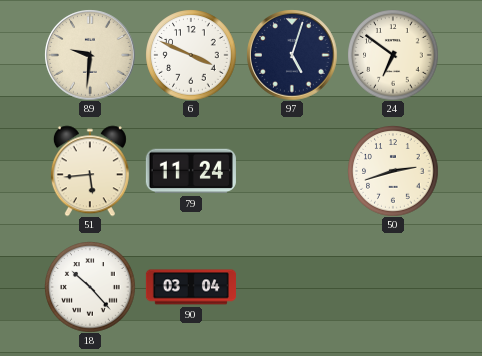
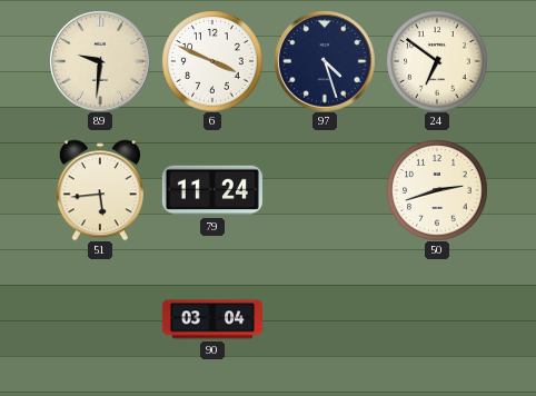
97: 5:03 -> 4:27
18: 10:23 -> none
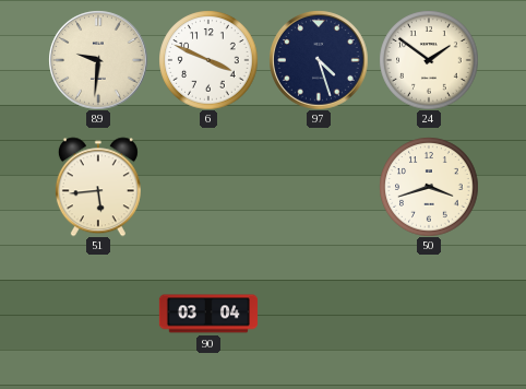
24: 6:51 -> 1:51
79: 11:24 -> none
50: 2:42 -> 3:42
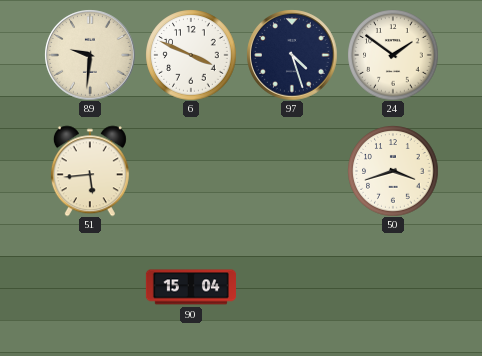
90: 03:04 -> 15:04
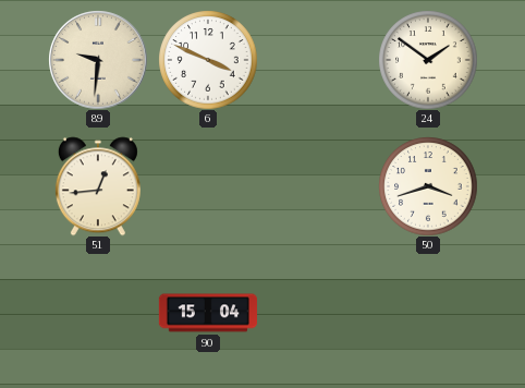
97: 4:27 -> none
51: 5:44 -> 12:44
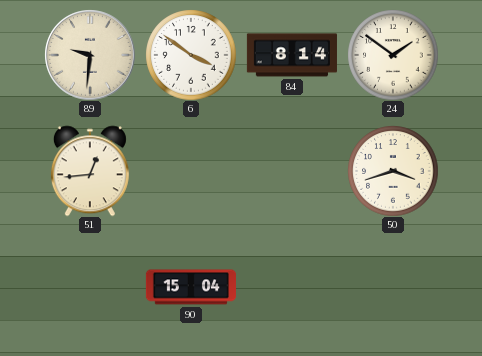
6: 3:49 -> 3:51
84: none -> 8:14
